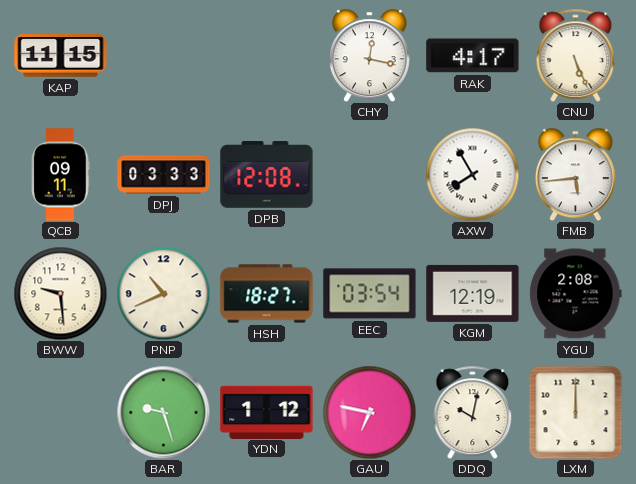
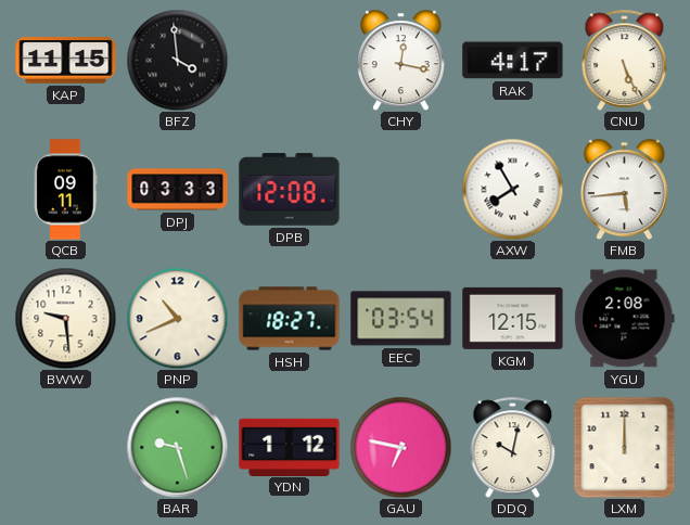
BFZ: none -> 3:59
KGM: 12:19 -> 12:15
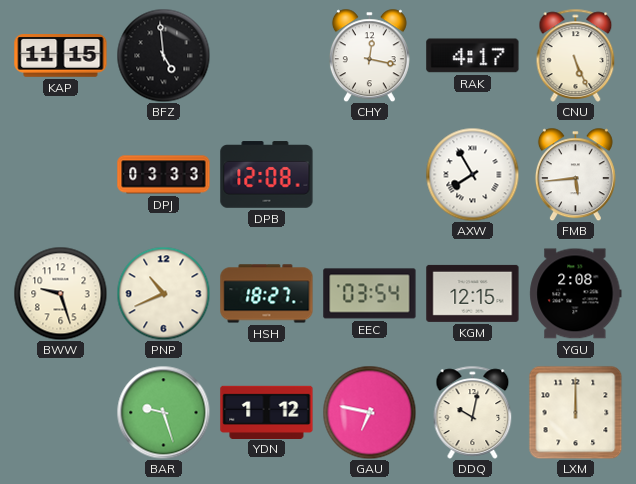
BFZ: 3:59 -> 4:59
QCB: 09:11 -> none
BWW: 9:29 -> 9:27
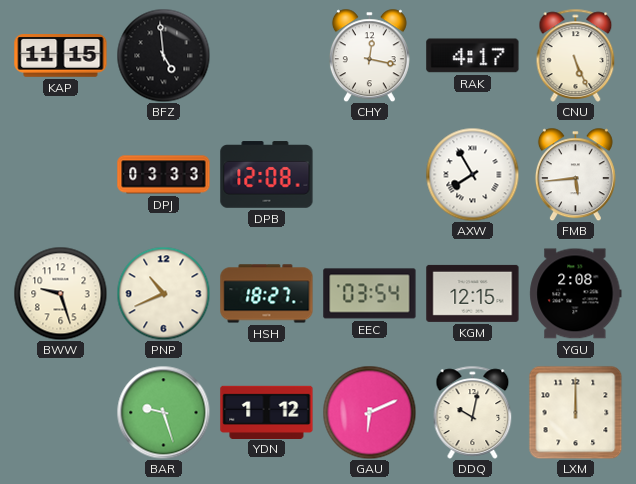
GAU: 6:47 -> 6:11
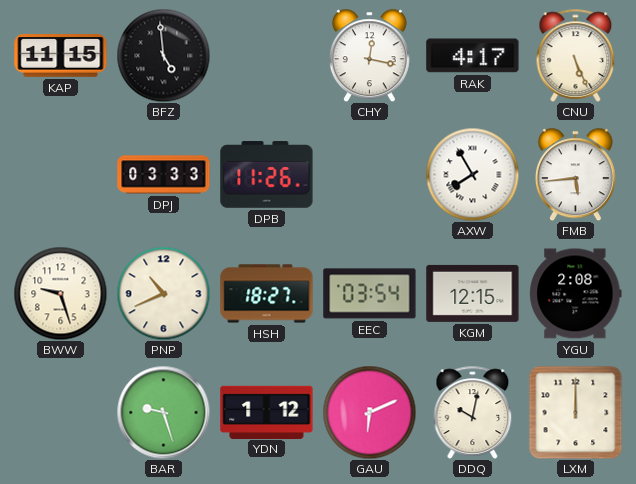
DPB: 12:08 -> 11:26
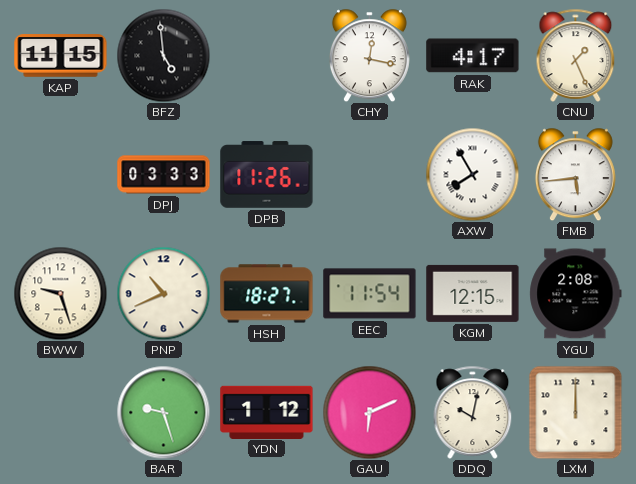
CNU: 5:26 -> 1:26
EEC: 03:54 -> 11:54
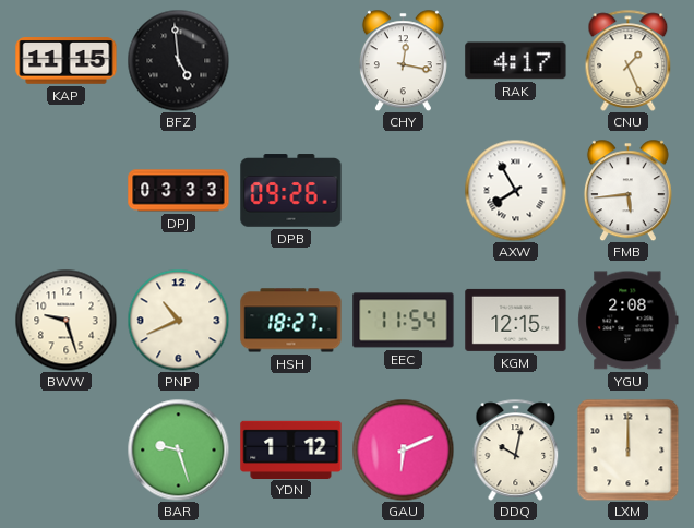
DPB: 11:26 -> 09:26
